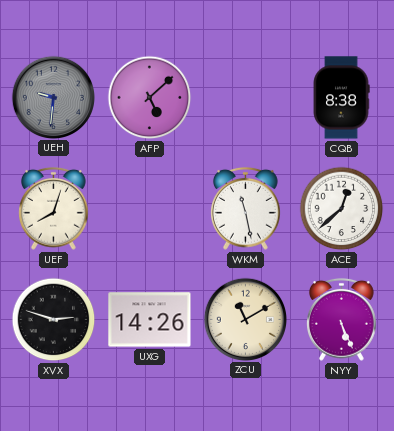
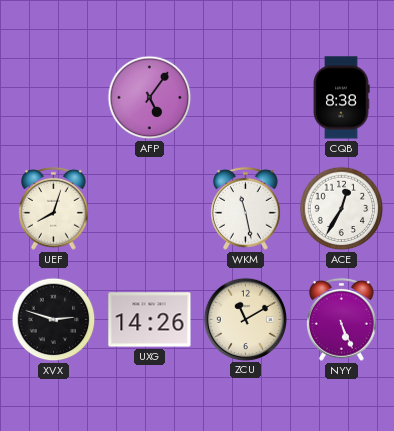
UEH: 9:31 -> none
AFP: 5:08 -> 5:06
ACE: 12:38 -> 12:35
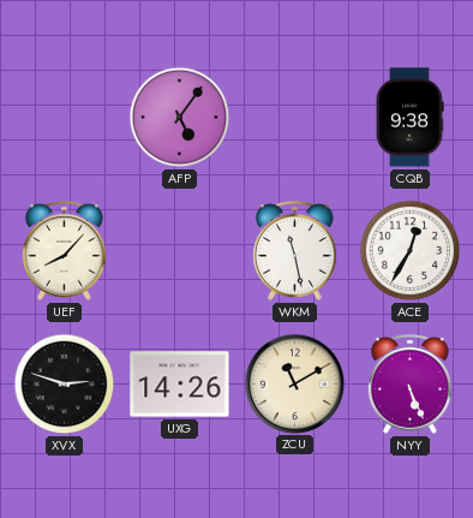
CQB: 8:38 -> 9:38
UEF: 8:03 -> 8:07
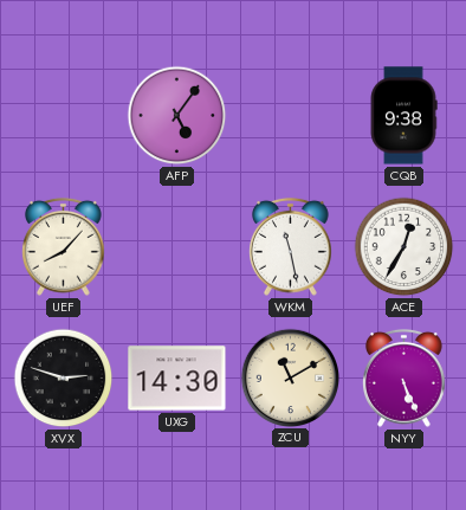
UXG: 14:26 -> 14:30
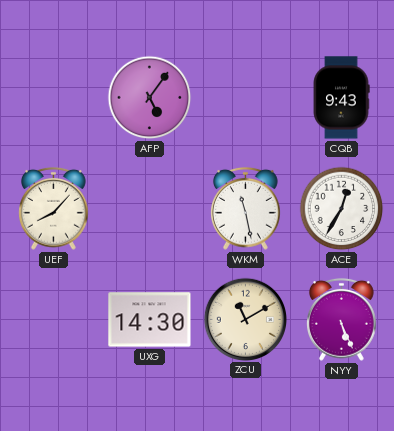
CQB: 9:38 -> 9:43
XVX: 2:48 -> none
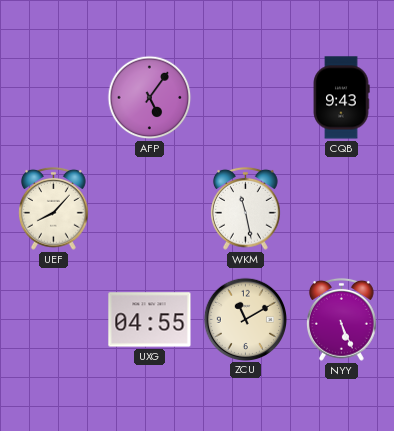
ACE: 12:35 -> none
UXG: 14:30 -> 04:55
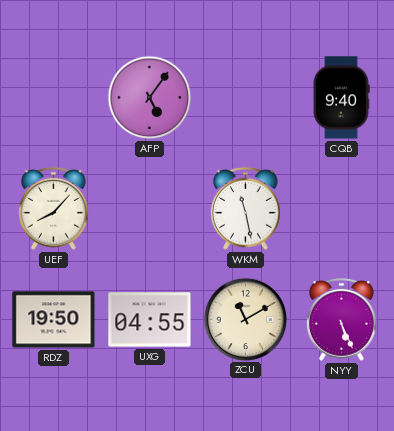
CQB: 9:43 -> 9:40
RDZ: none -> 19:50
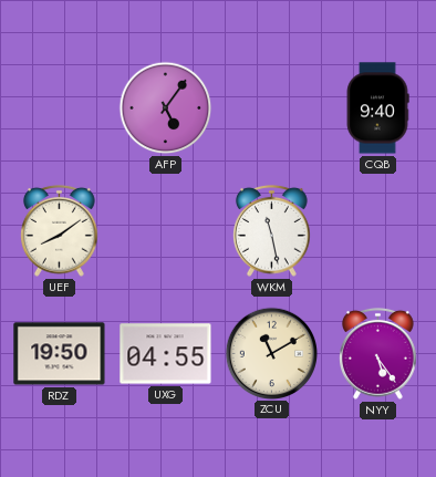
UEF: 8:07 -> 8:09
NYY: 5:26 -> 5:24
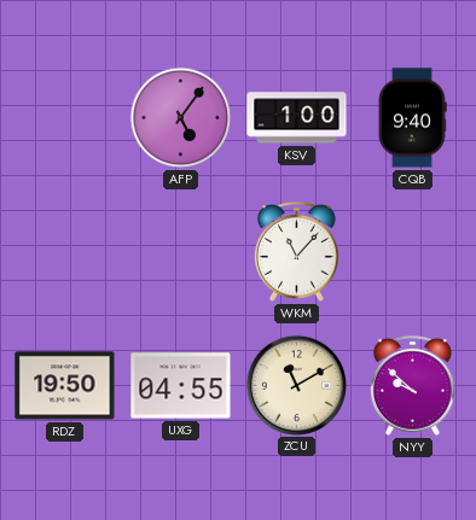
KSV: none -> 1:00
UEF: 8:09 -> none
WKM: 11:28 -> 11:07
NYY: 5:24 -> 9:52
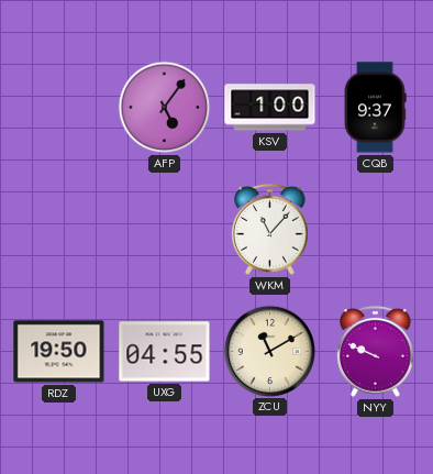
CQB: 9:40 -> 9:37
NYY: 9:52 -> 9:49
